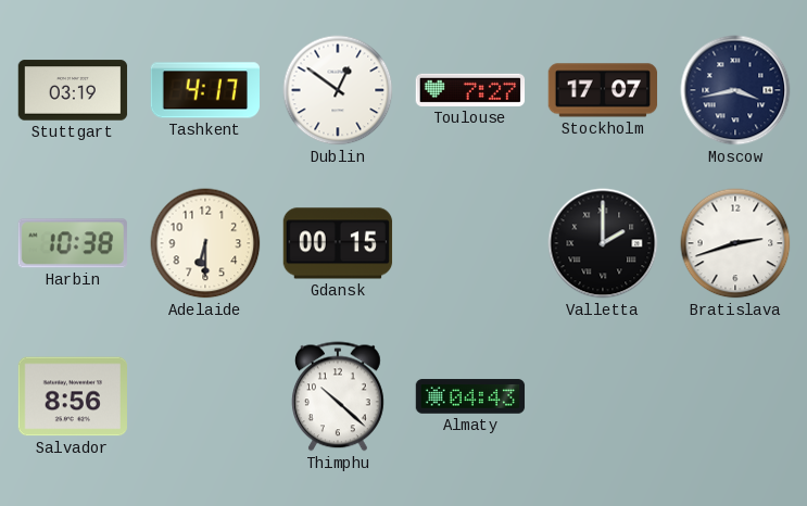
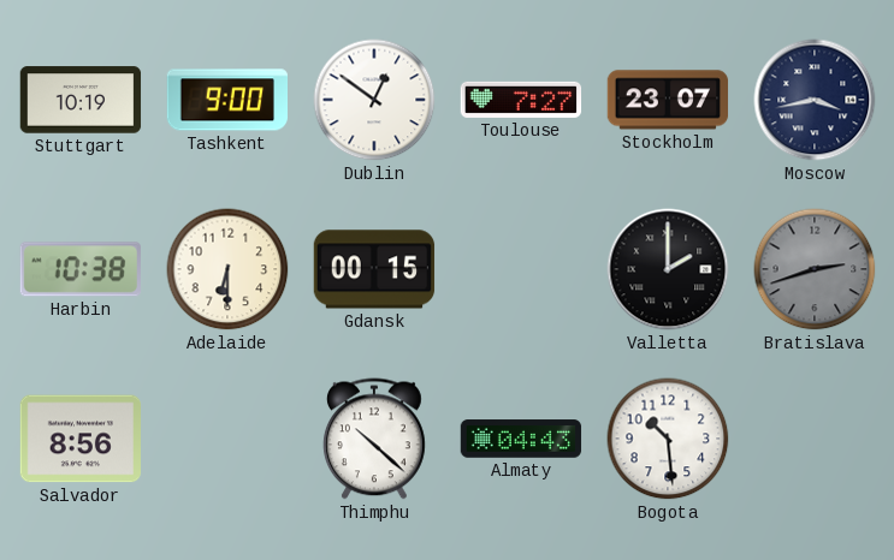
Stuttgart: 03:19 -> 10:19
Tashkent: 4:17 -> 9:00
Stockholm: 17:07 -> 23:07
Bratislava dial: white -> grey
Bogota: none -> 10:29
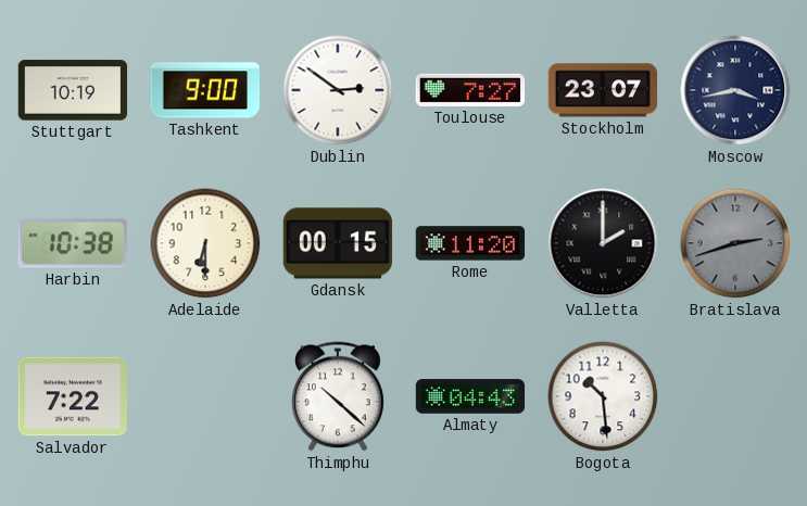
Dublin: 12:51 -> 2:51
Rome: none -> 11:20
Salvador: 8:56 -> 7:22
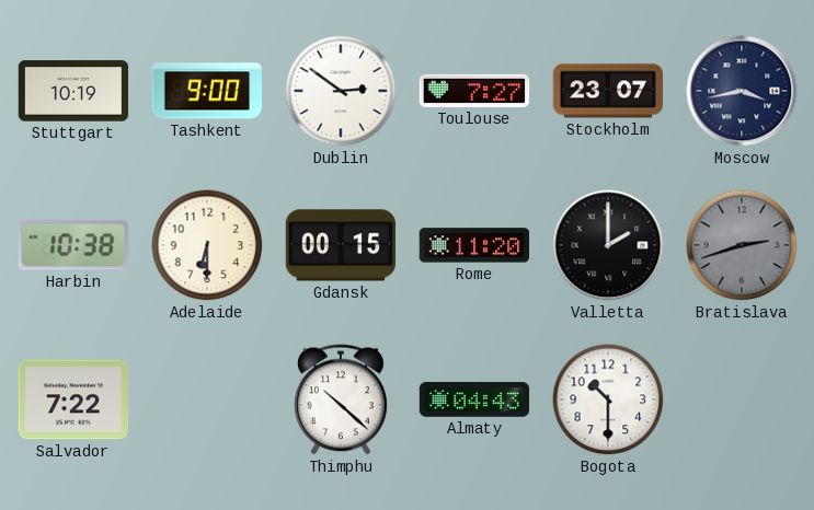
Bogota: 10:29 -> 10:30
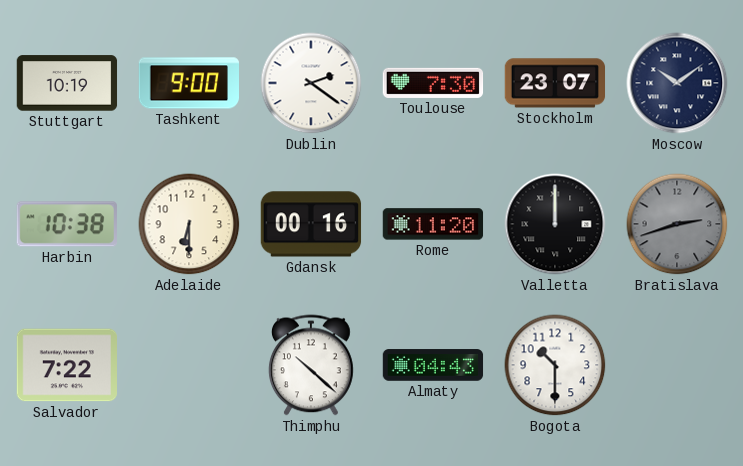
Dublin: 2:51 -> 2:21
Toulouse: 7:27 -> 7:30
Moscow: 3:43 -> 10:09
Gdansk: 00:15 -> 00:16
Valletta: 2:00 -> 12:00
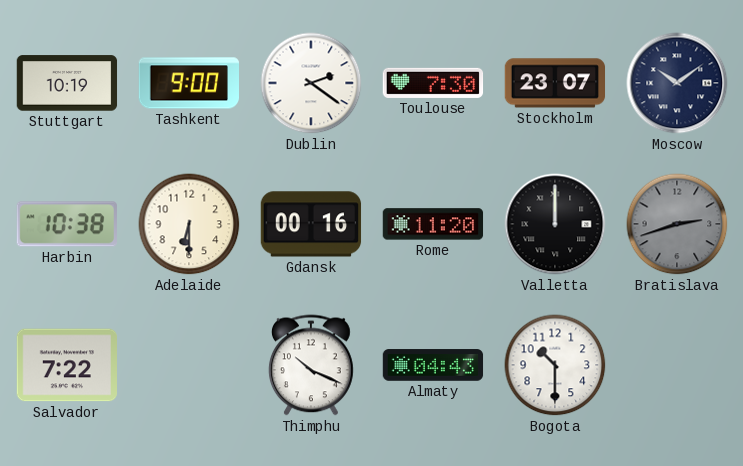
Thimphu: 10:22 -> 10:19
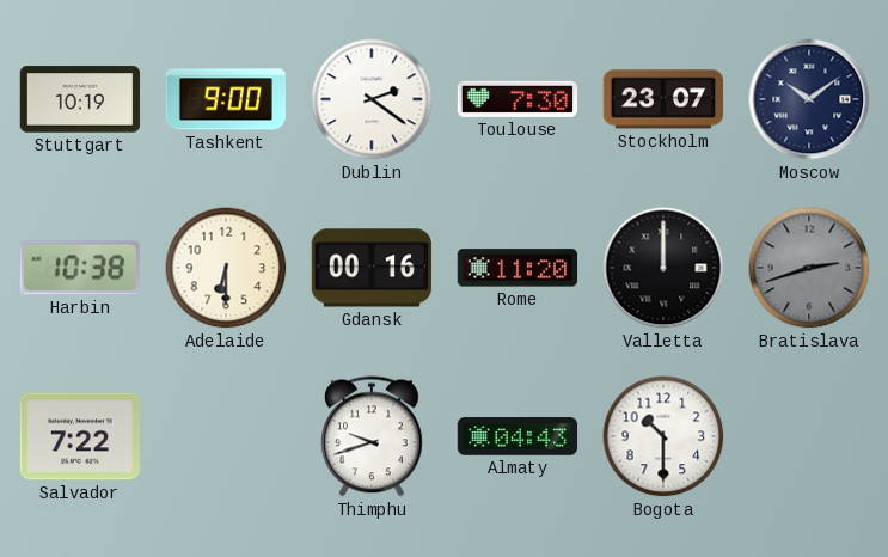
Thimphu: 10:19 -> 9:42
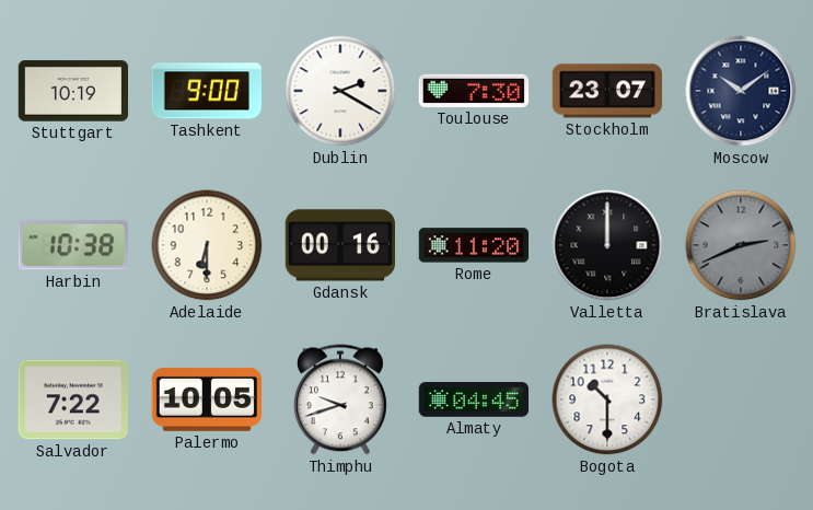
Dublin: 2:21 -> 2:20
Bratislava: 2:42 -> 2:41
Palermo: none -> 10:05
Almaty: 04:43 -> 04:45
